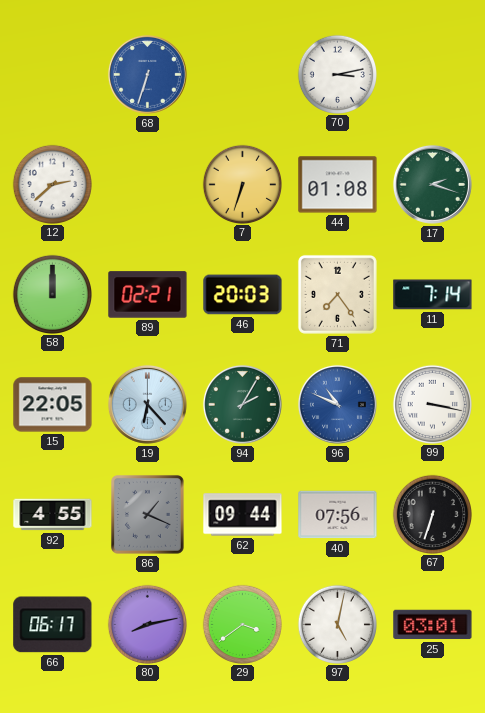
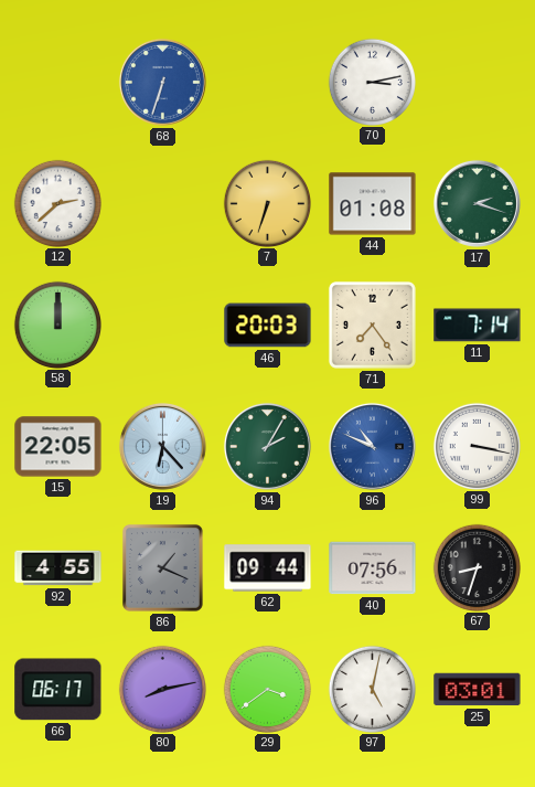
89: 02:21 -> none
67: 6:33 -> 8:33
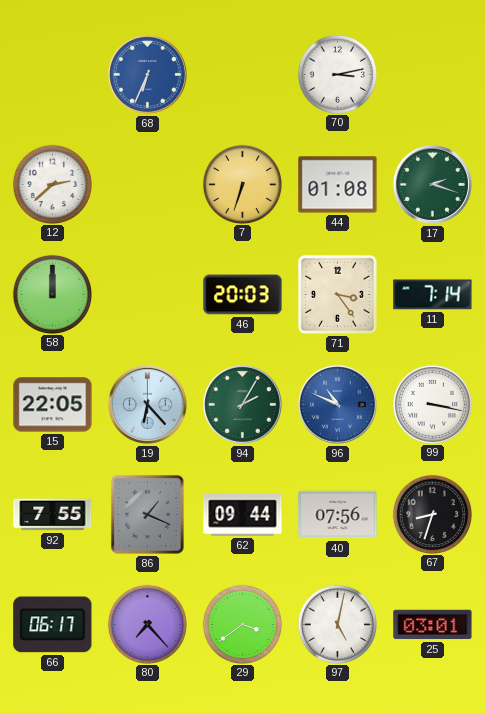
68: 6:33 -> 6:34
71: 7:24 -> 3:24
92: 4:55 -> 7:55
80: 8:13 -> 7:23
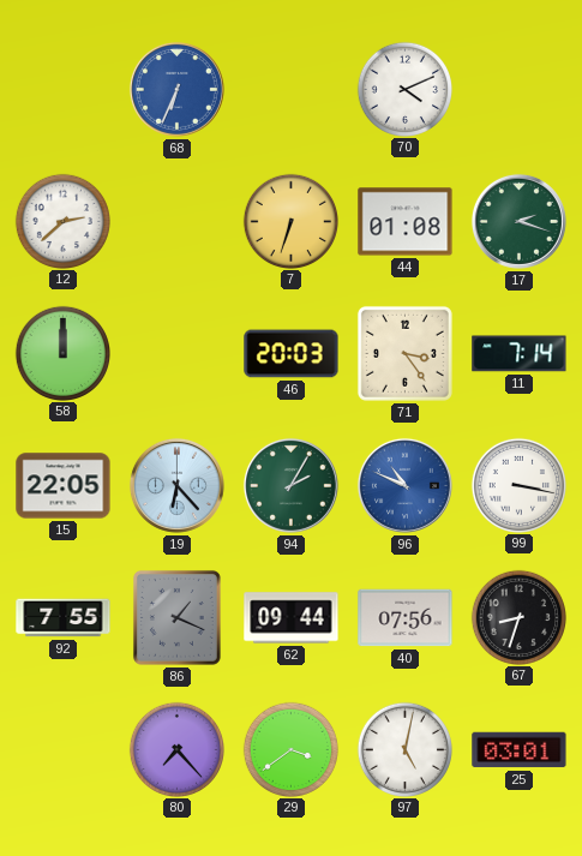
70: 3:13 -> 4:11
66: 06:17 -> none
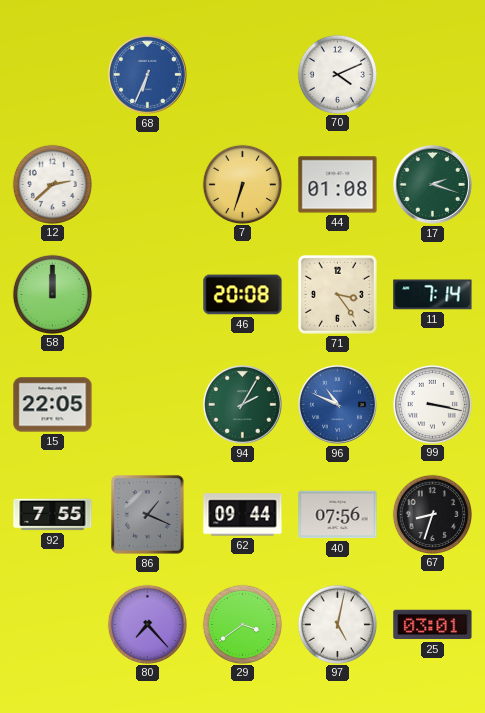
46: 20:03 -> 20:08
19: 6:23 -> none
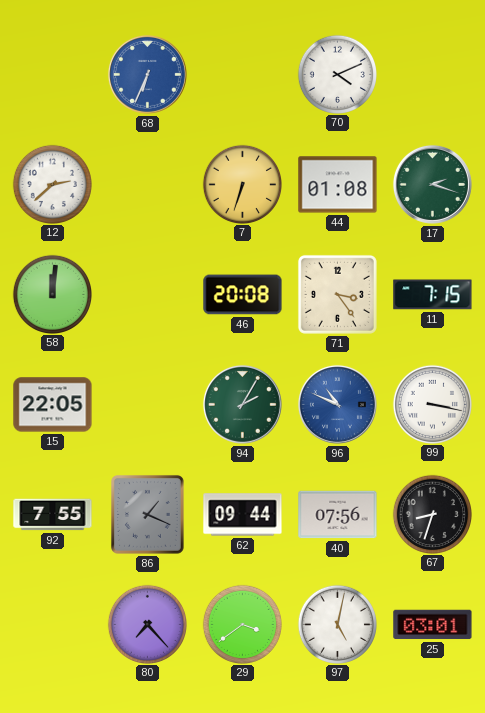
58: 12:00 -> 12:01
11: 7:14 -> 7:15
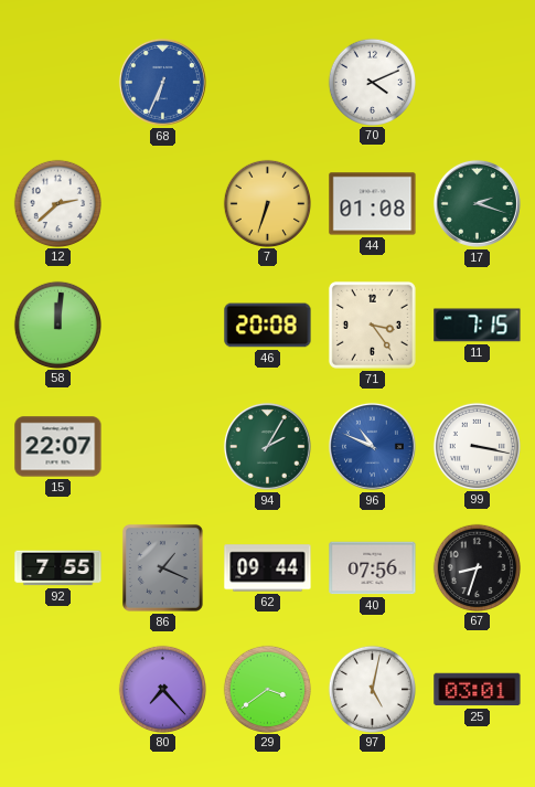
15: 22:05 -> 22:07
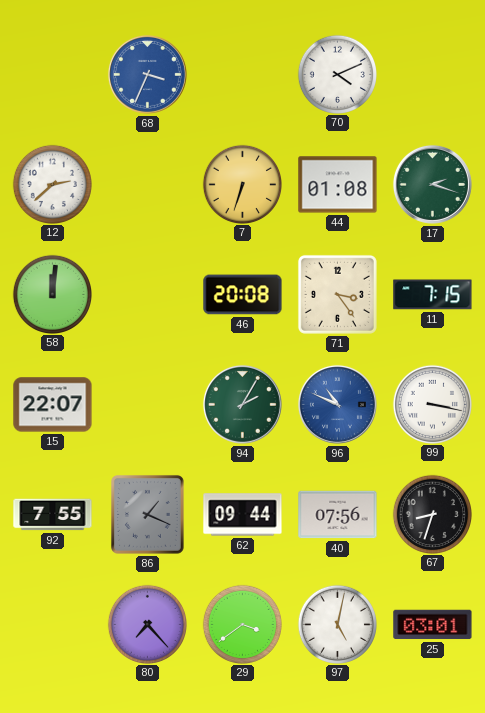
68: 6:34 -> 3:34
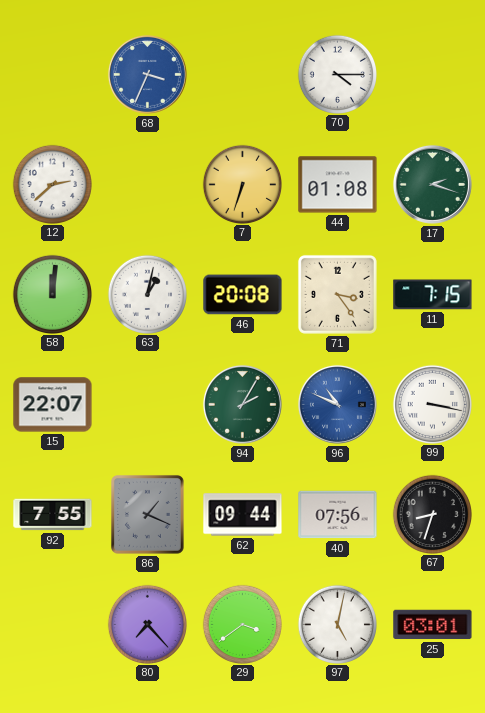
70: 4:11 -> 4:15
63: none -> 1:02
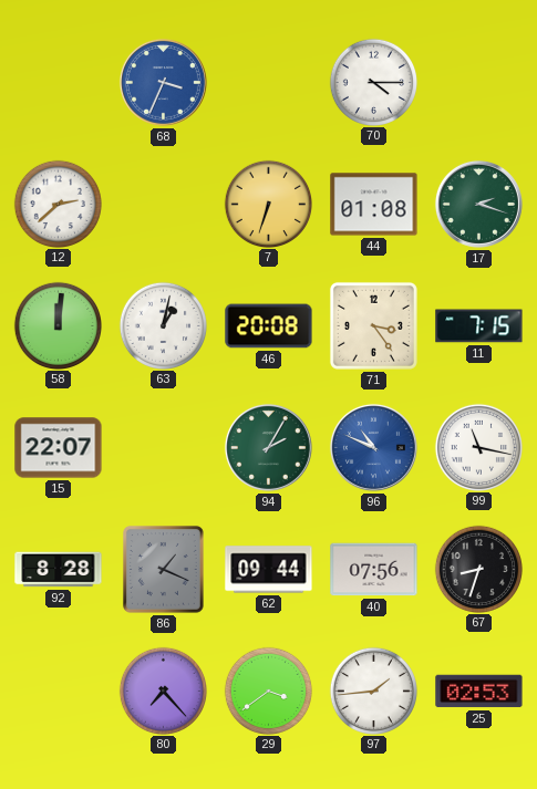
99: 3:17 -> 11:17
92: 7:55 -> 8:28
97: 5:02 -> 1:44
25: 03:01 -> 02:53
